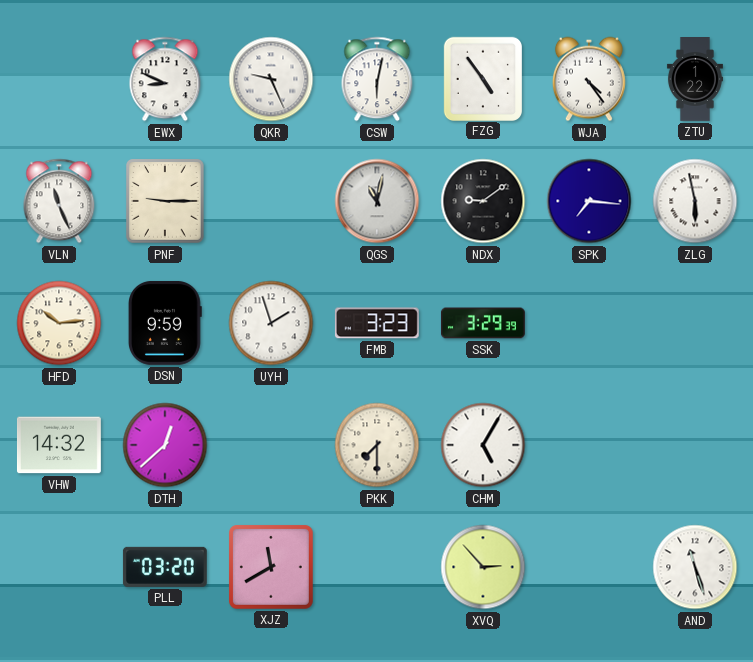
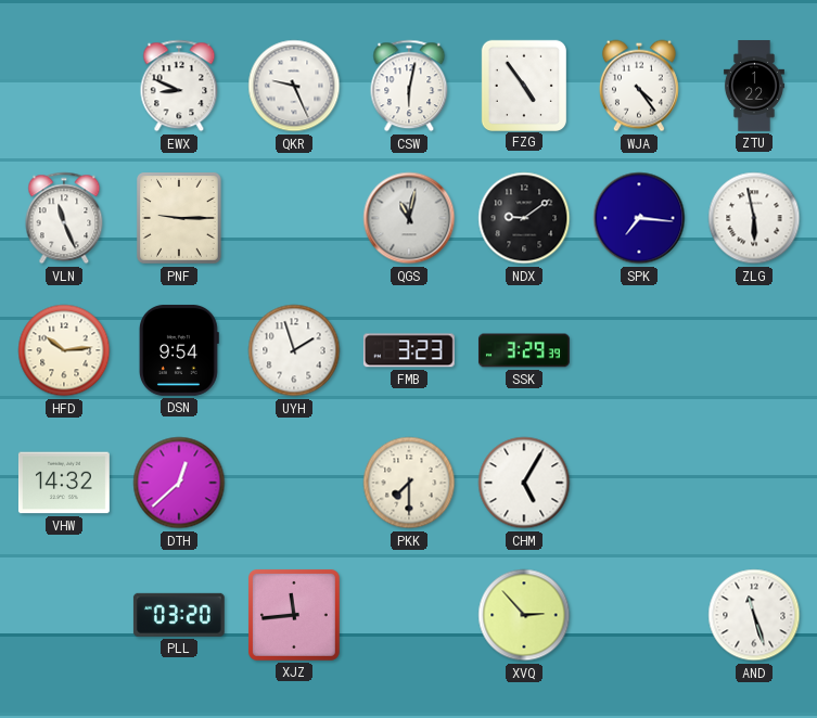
DSN: 9:59 -> 9:54
XJZ: 11:40 -> 11:44
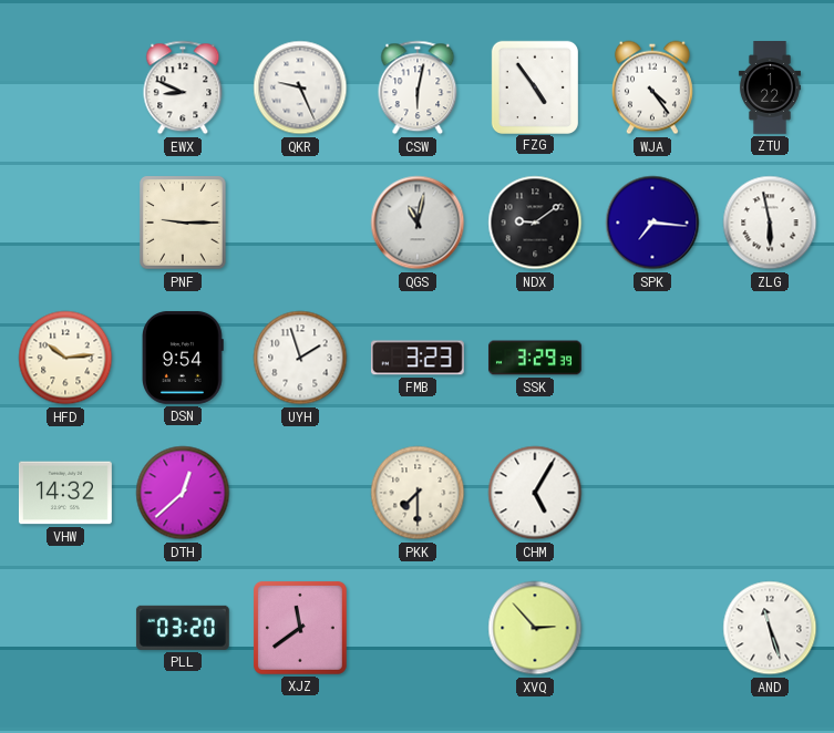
VLN: 11:26 -> none
XJZ: 11:44 -> 11:39
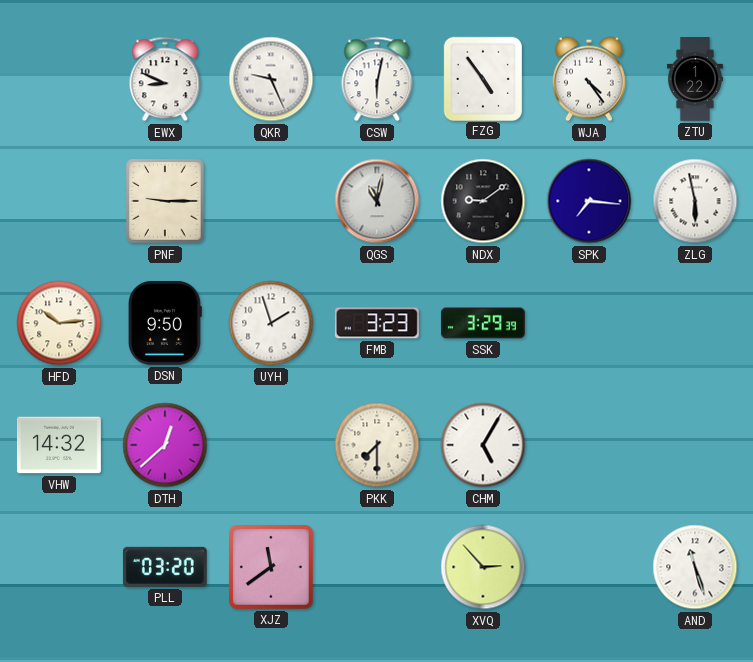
DSN: 9:54 -> 9:50
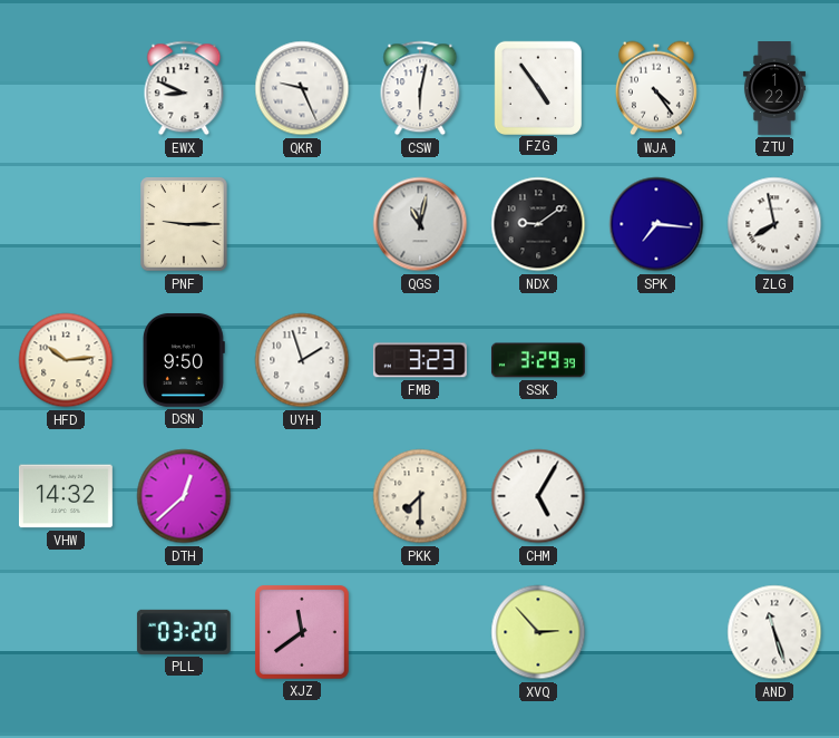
ZLG: 5:58 -> 7:58
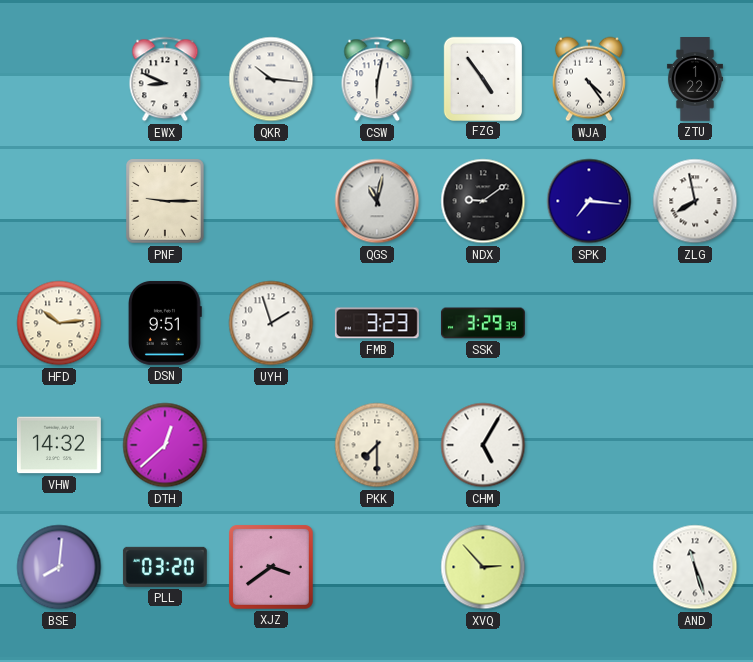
QKR: 9:26 -> 10:16
DSN: 9:50 -> 9:51
BSE: none -> 8:01
XJZ: 11:39 -> 3:39
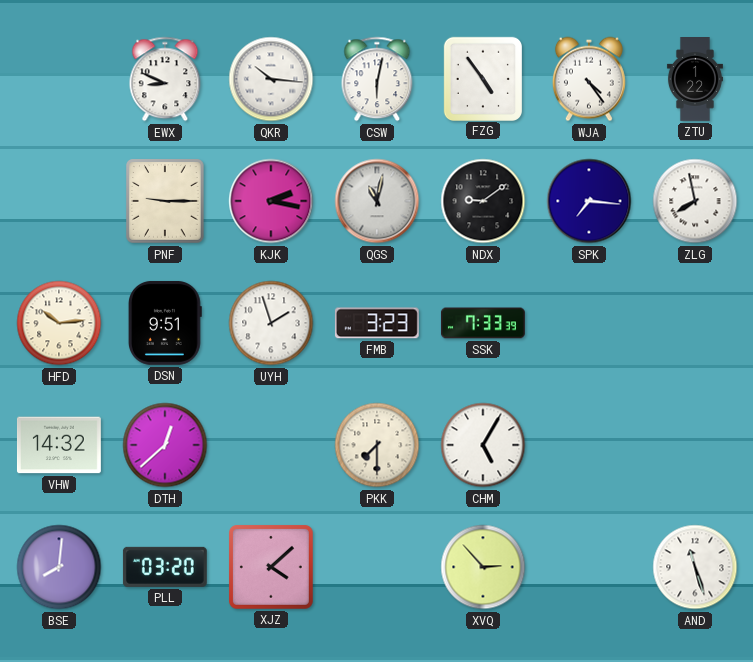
KJK: none -> 2:17
SSK: 3:29 -> 7:33
XJZ: 3:39 -> 4:08
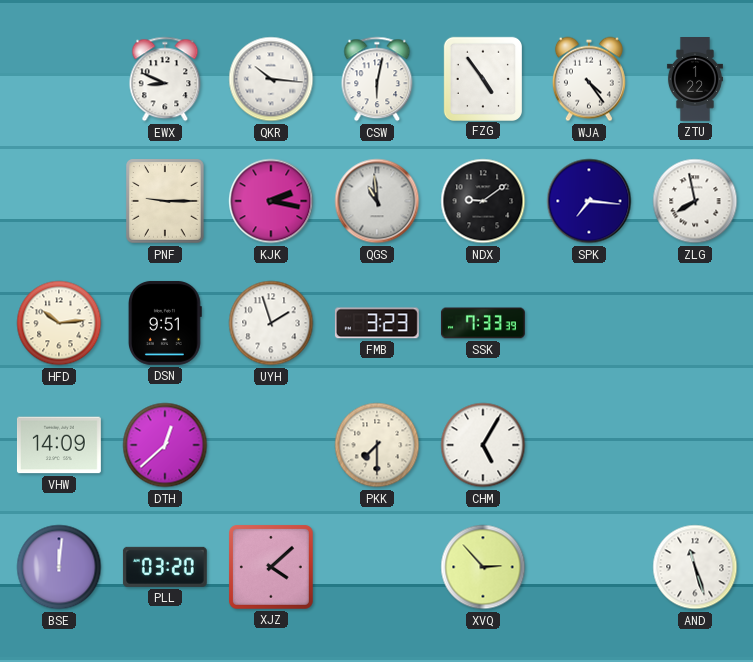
QGS: 11:02 -> 10:59
VHW: 14:32 -> 14:09
BSE: 8:01 -> 12:01
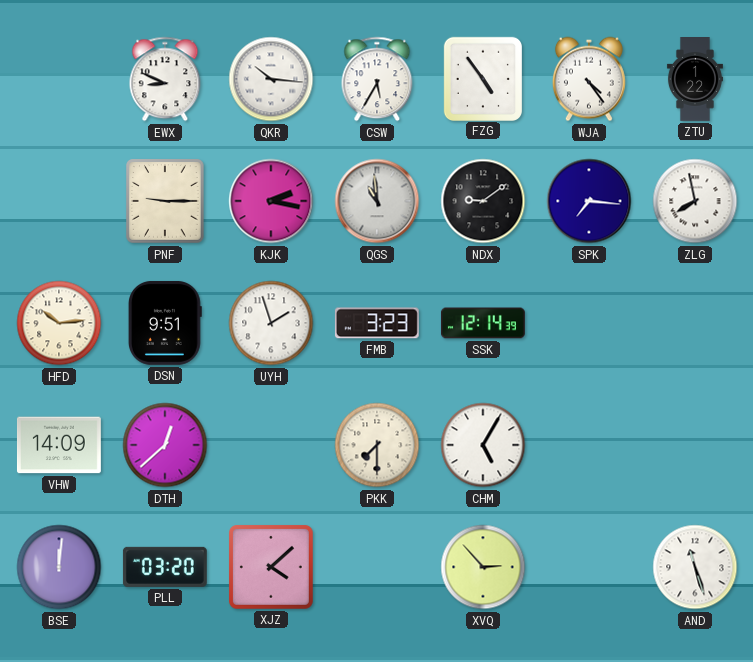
CSW: 6:02 -> 5:35
SSK: 7:33 -> 12:14
